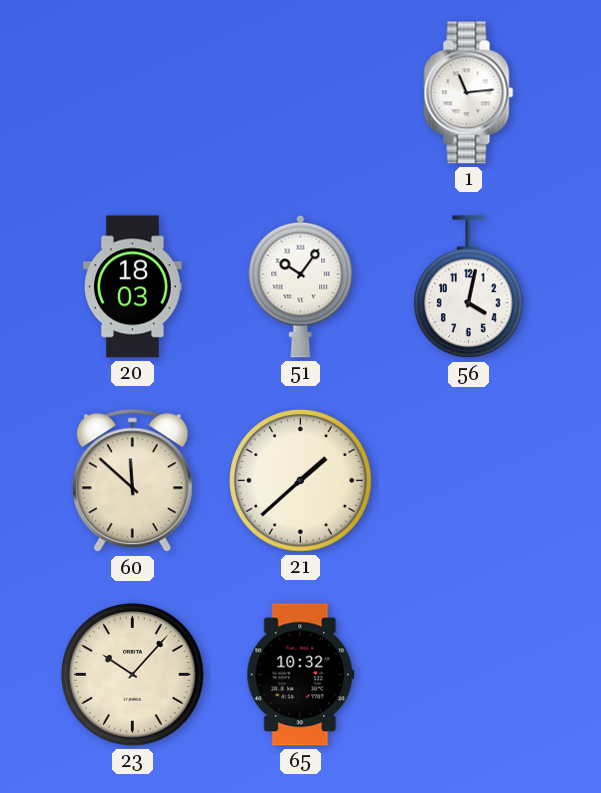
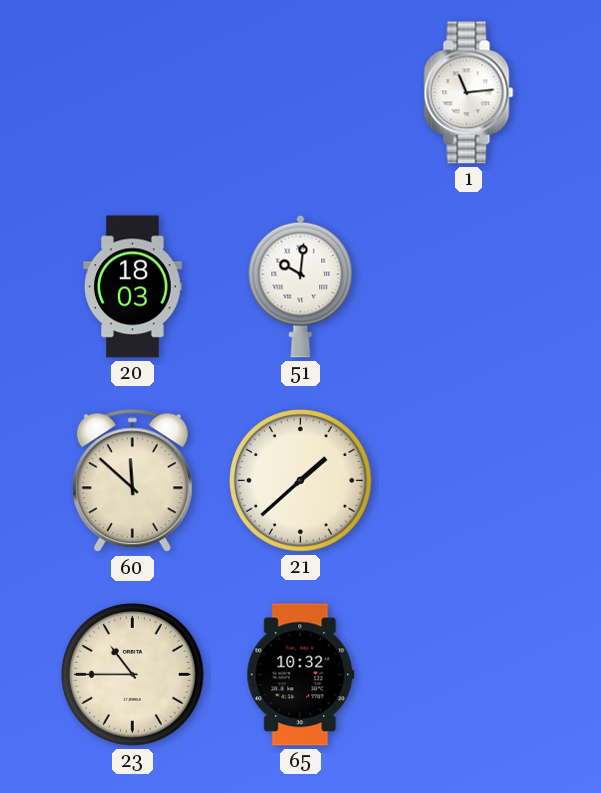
51: 10:06 -> 10:01
56: 4:02 -> none
23: 10:07 -> 10:45
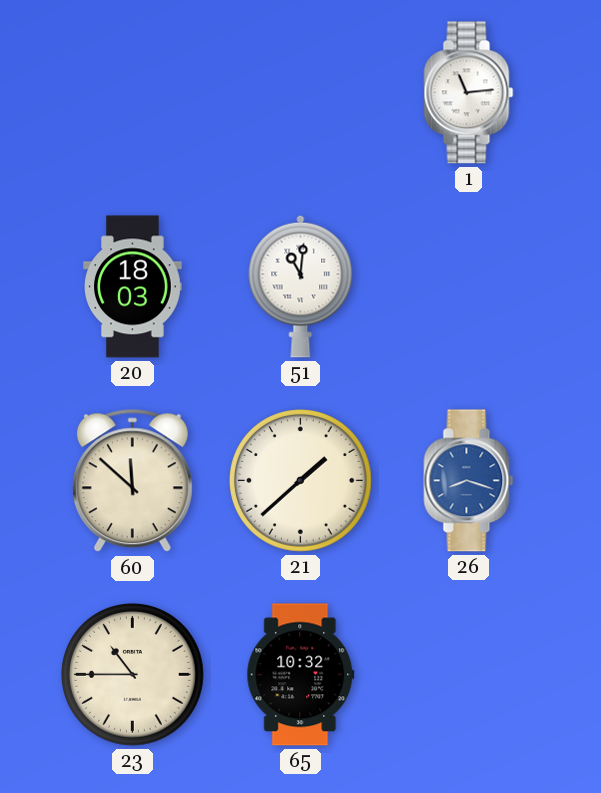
51: 10:01 -> 11:01
26: none -> 8:18
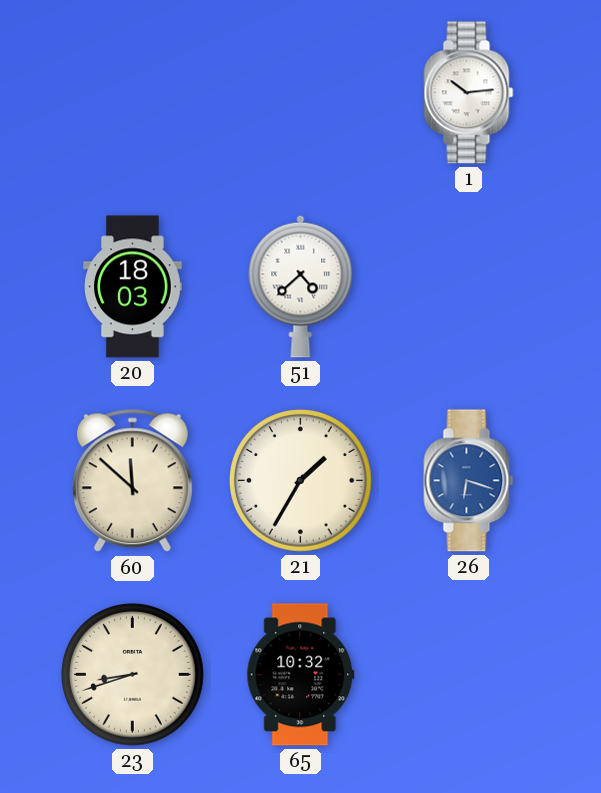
1: 11:14 -> 10:14
51: 11:01 -> 4:38
21: 1:38 -> 1:35
26: 8:18 -> 6:18
23: 10:45 -> 8:42
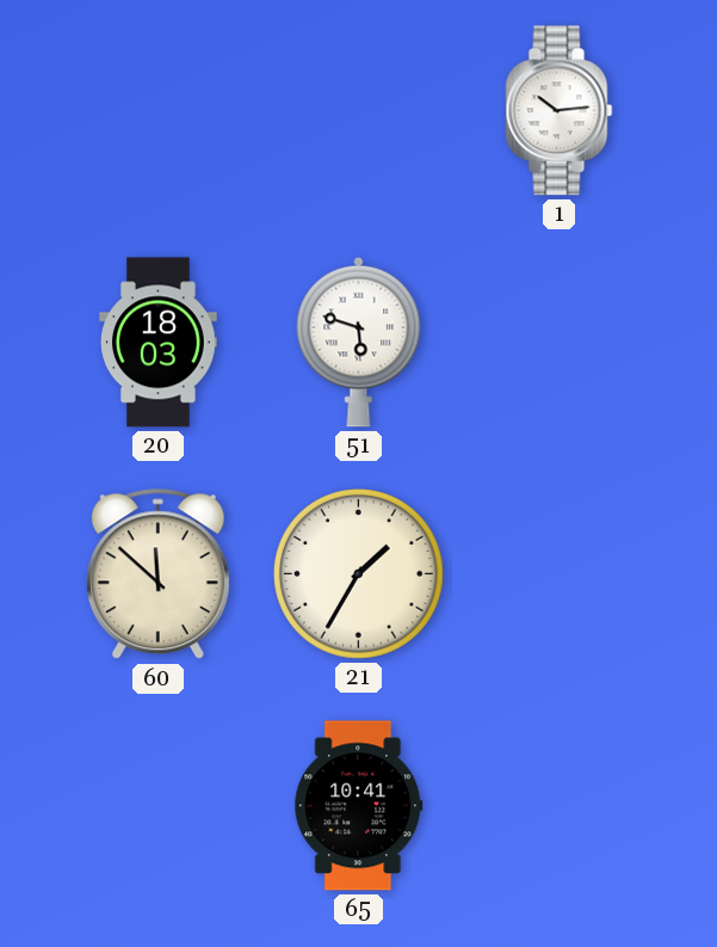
51: 4:38 -> 5:48
26: 6:18 -> none
23: 8:42 -> none
65: 10:32 -> 10:41
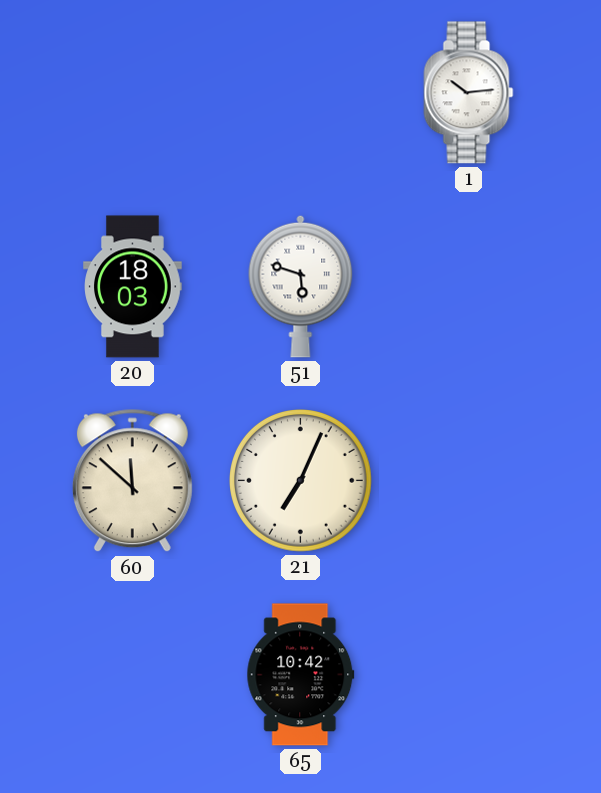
21: 1:35 -> 7:04
65: 10:41 -> 10:42
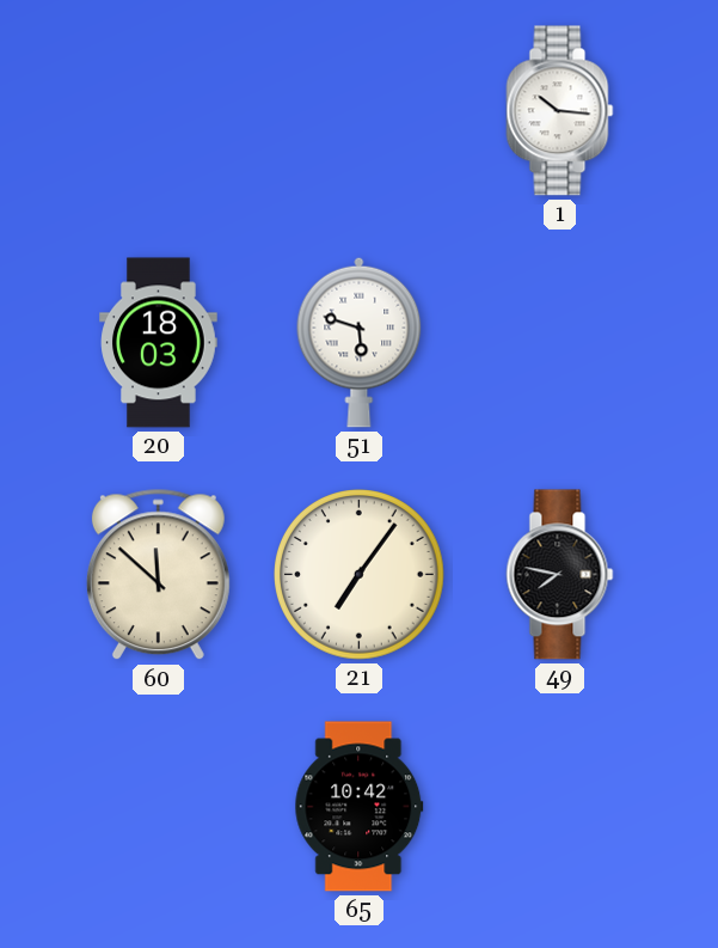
1: 10:14 -> 10:16
21: 7:04 -> 7:06
49: none -> 7:47
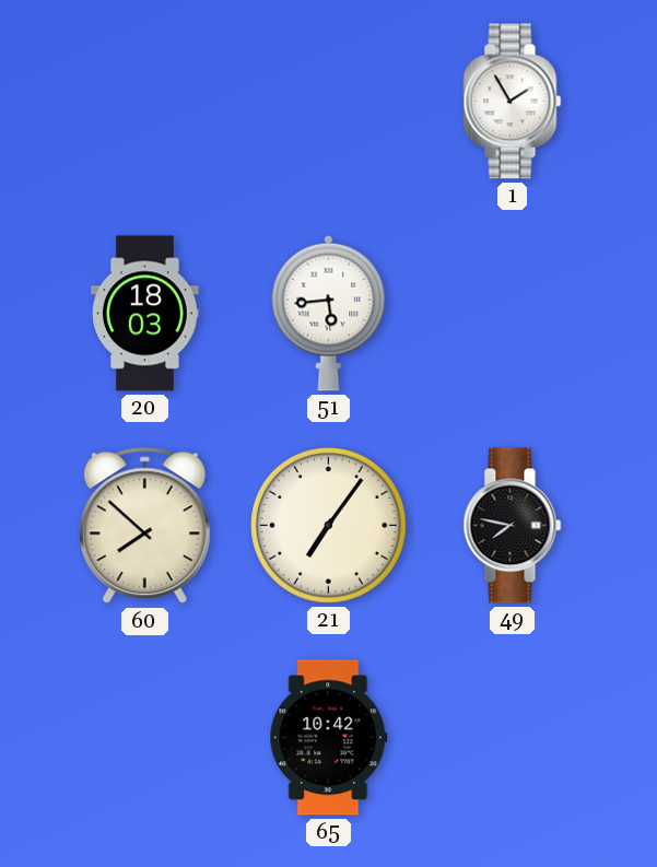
1: 10:16 -> 1:55
51: 5:48 -> 5:44
60: 11:52 -> 7:52
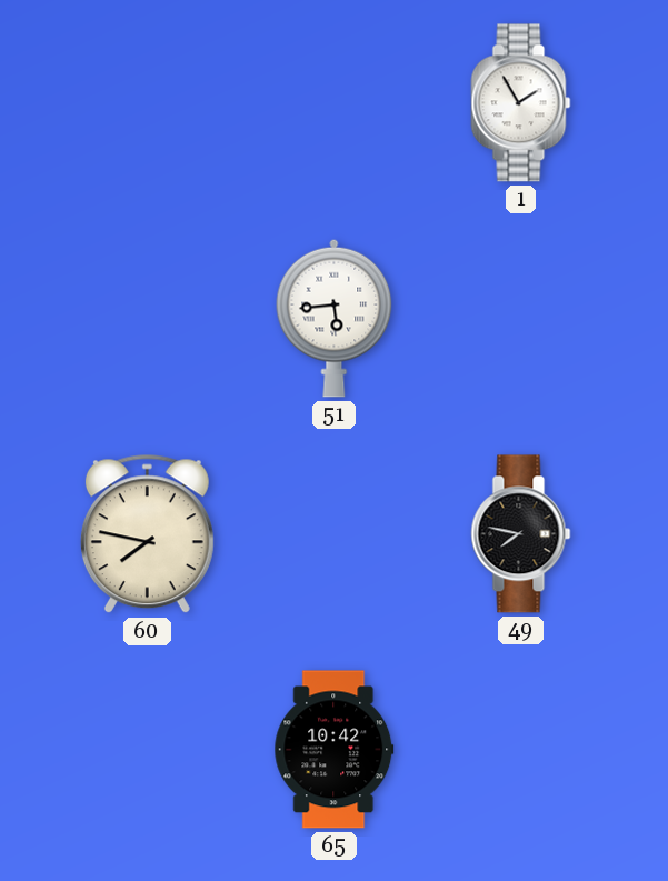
20: 18:03 -> none
60: 7:52 -> 7:47
21: 7:06 -> none
